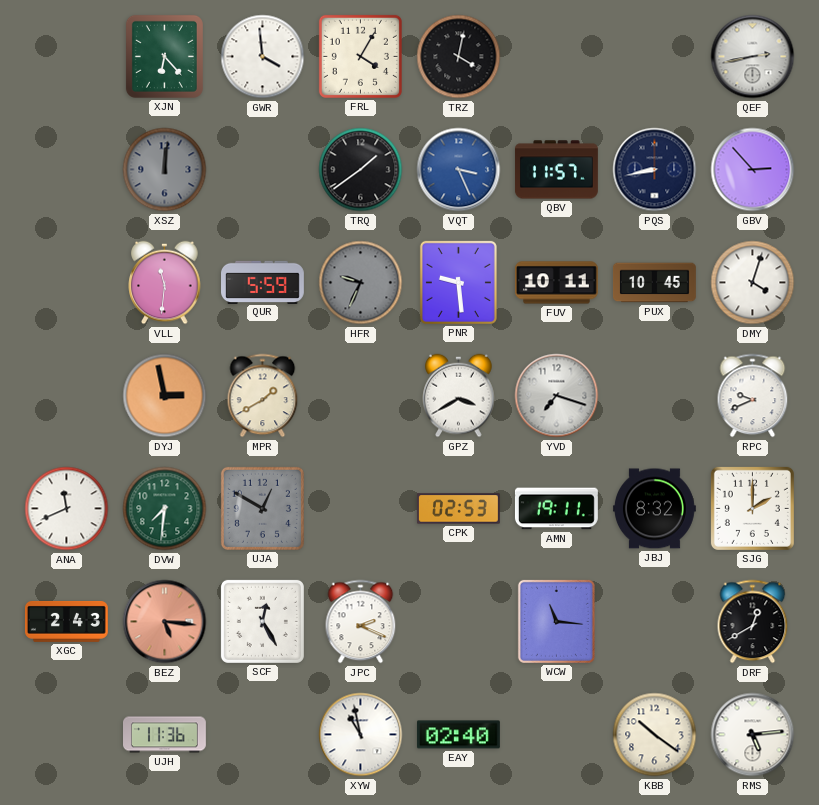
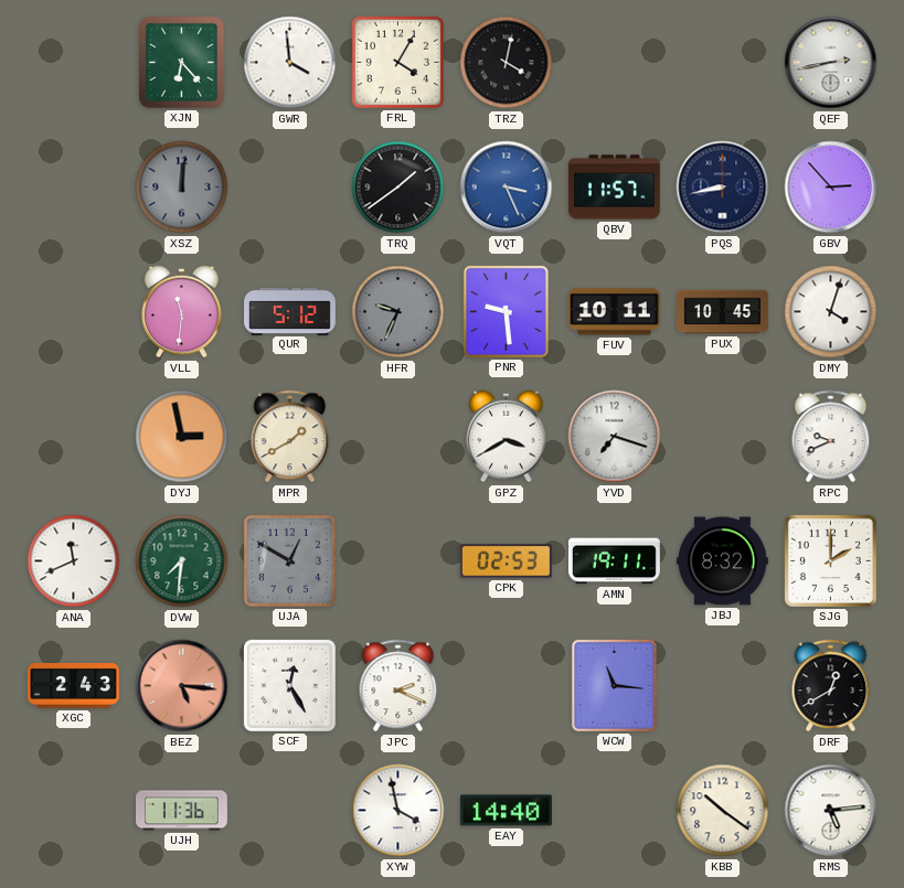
QUR: 5:59 -> 5:12
XYW: 10:58 -> 3:58
EAY: 02:40 -> 14:40
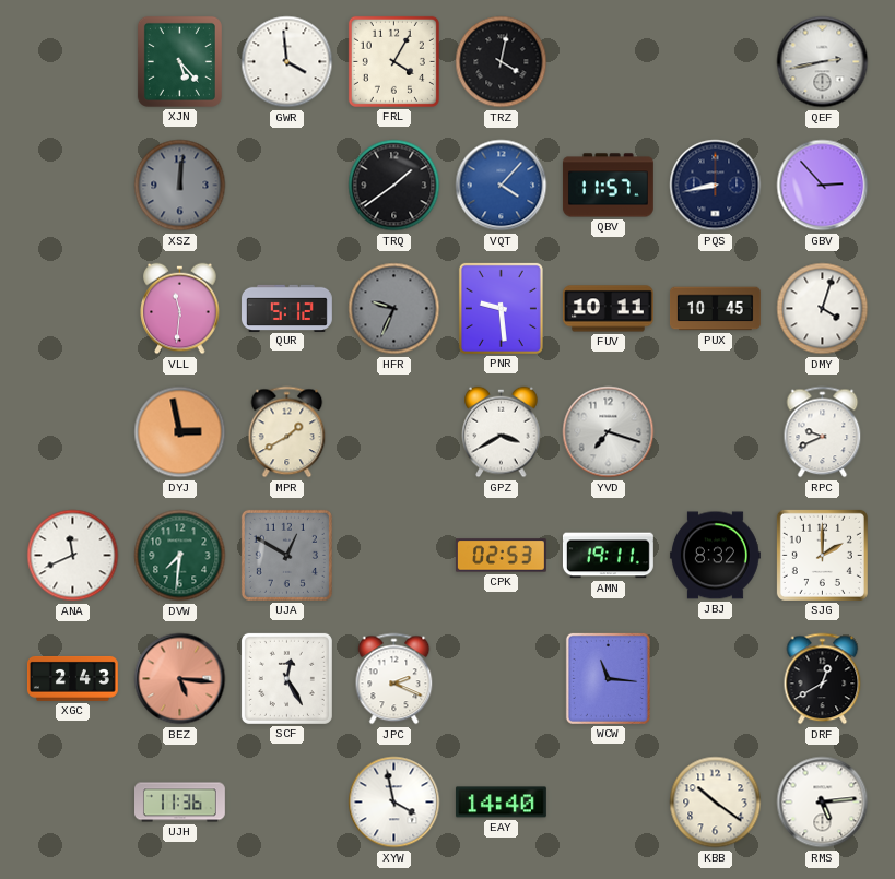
XJN: 6:23 -> 5:23
VQT: 3:26 -> 4:07
